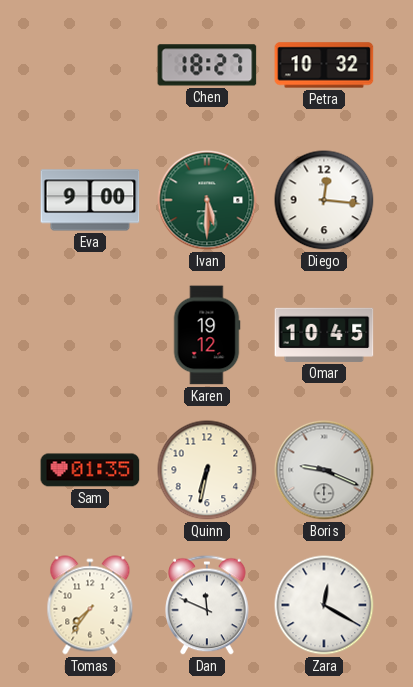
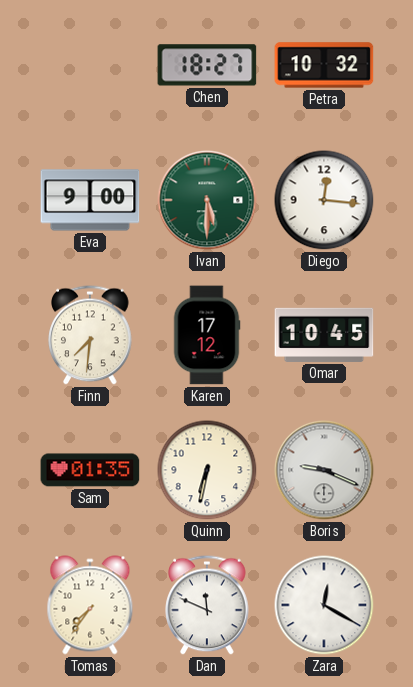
Finn: none -> 7:31
Karen: 19:12 -> 17:12
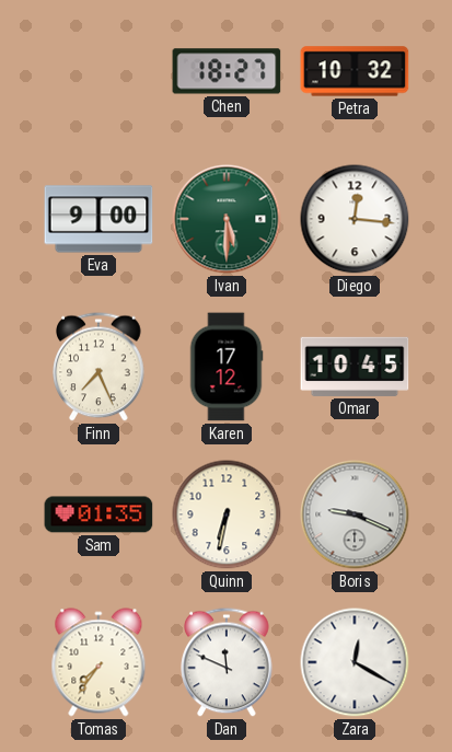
Finn: 7:31 -> 7:26
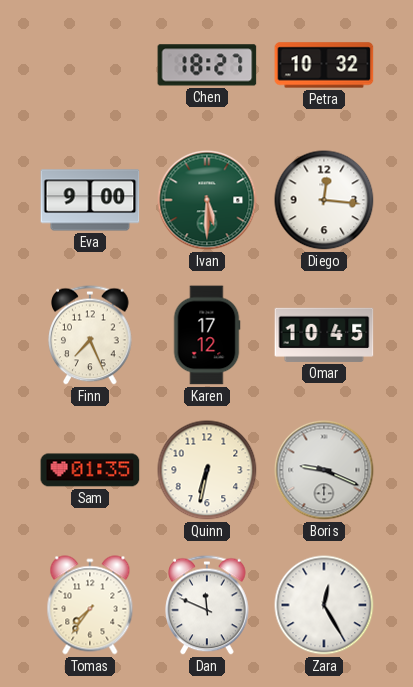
Zara: 12:20 -> 12:25
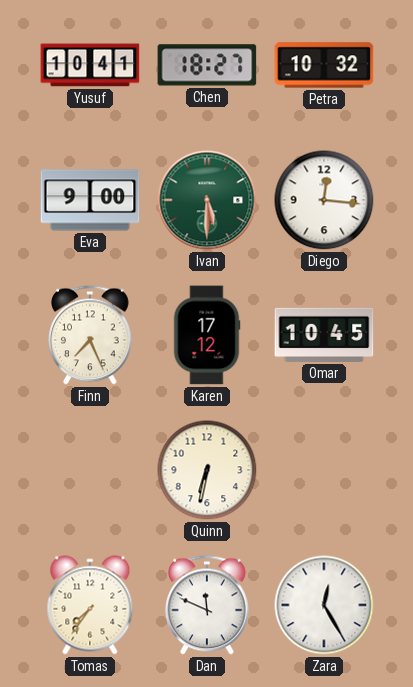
Yusuf: none -> 10:41
Sam: 01:35 -> none
Boris: 9:19 -> none
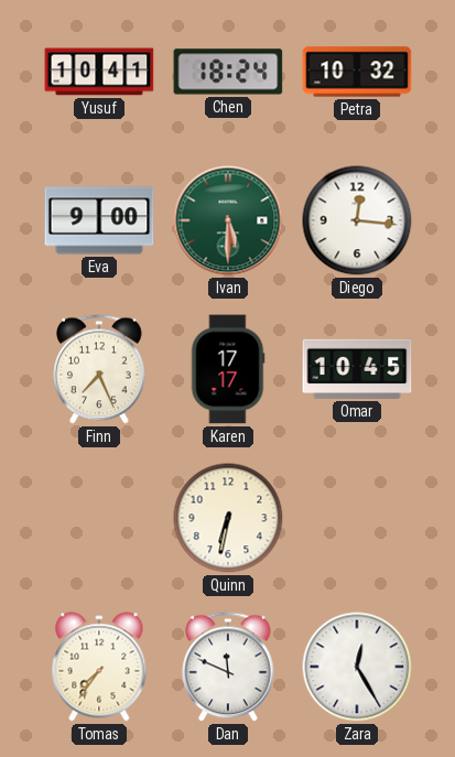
Chen: 18:27 -> 18:24
Karen: 17:12 -> 17:17
